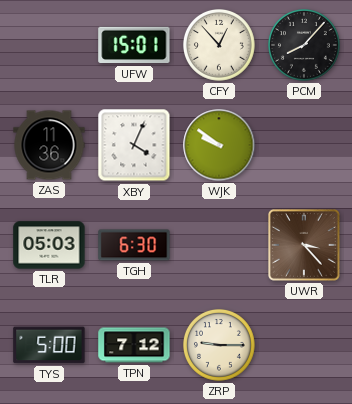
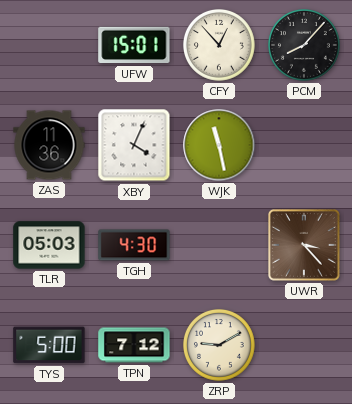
WJK: 9:51 -> 11:28
TGH: 6:30 -> 4:30
ZRP: 9:15 -> 9:10
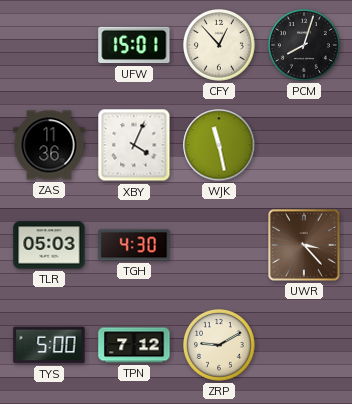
PCM: 8:07 -> 8:03
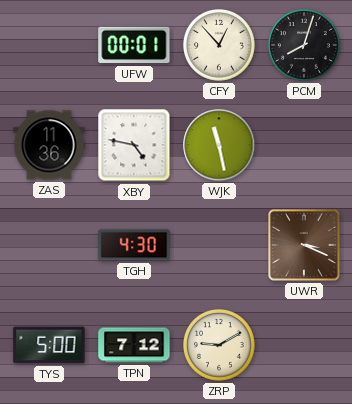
UFW: 15:01 -> 00:01
XBY: 4:04 -> 4:47
TLR: 05:03 -> none
UWR: 3:23 -> 3:19
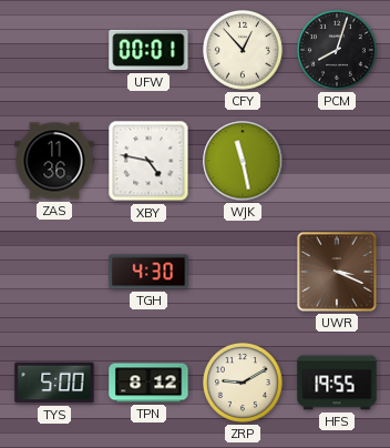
TPN: 7:12 -> 8:12
HFS: none -> 19:55
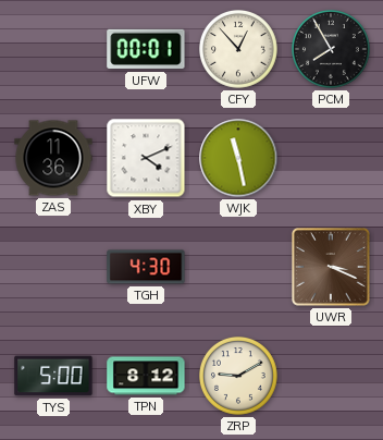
PCM: 8:03 -> 7:55
XBY: 4:47 -> 4:11
HFS: 19:55 -> none
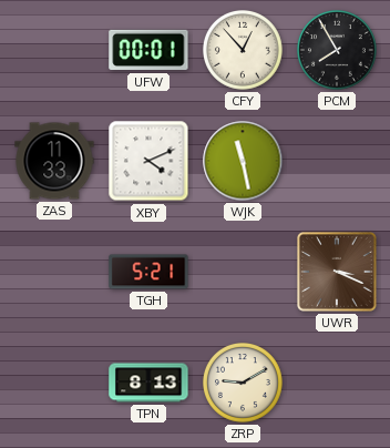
ZAS: 11:36 -> 11:33
TGH: 4:30 -> 5:21
TYS: 5:00 -> none
TPN: 8:12 -> 8:13
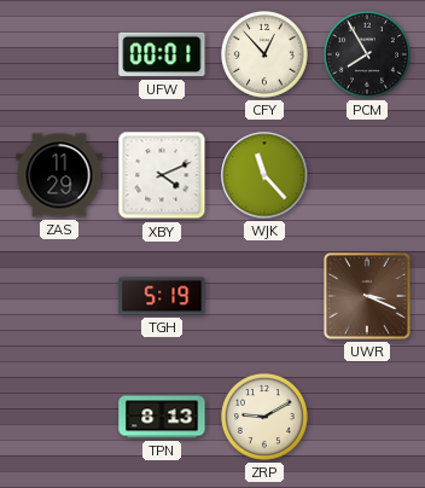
ZAS: 11:33 -> 11:29
WJK: 11:28 -> 11:23
TGH: 5:21 -> 5:19
